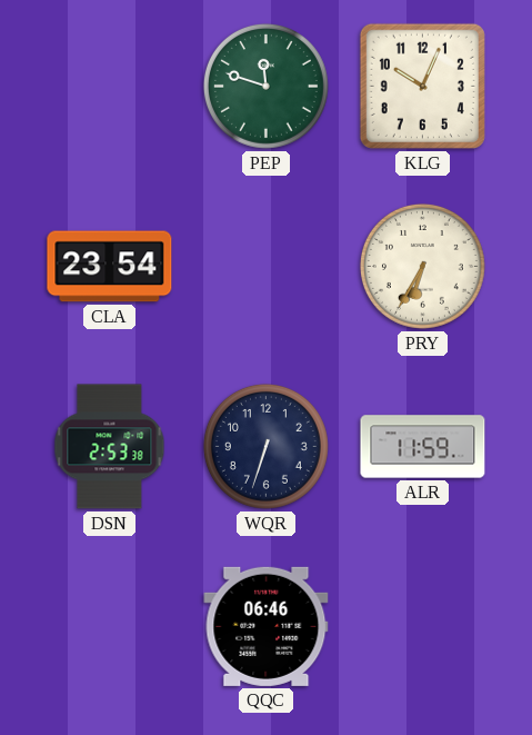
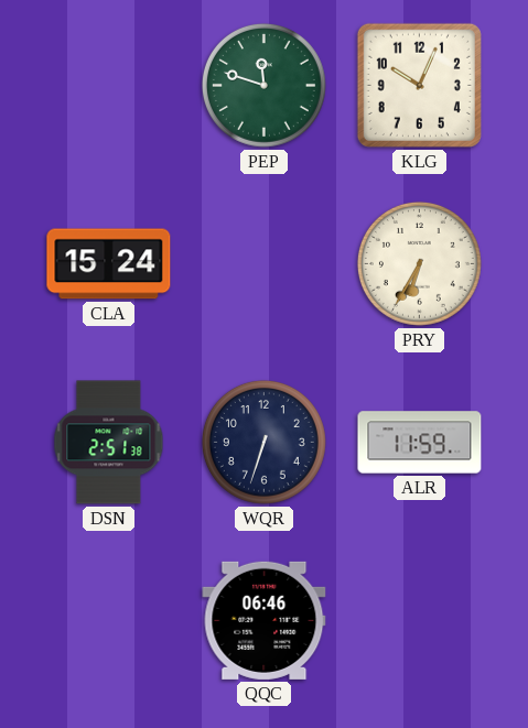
CLA: 23:54 -> 15:24
DSN: 2:53 -> 2:51
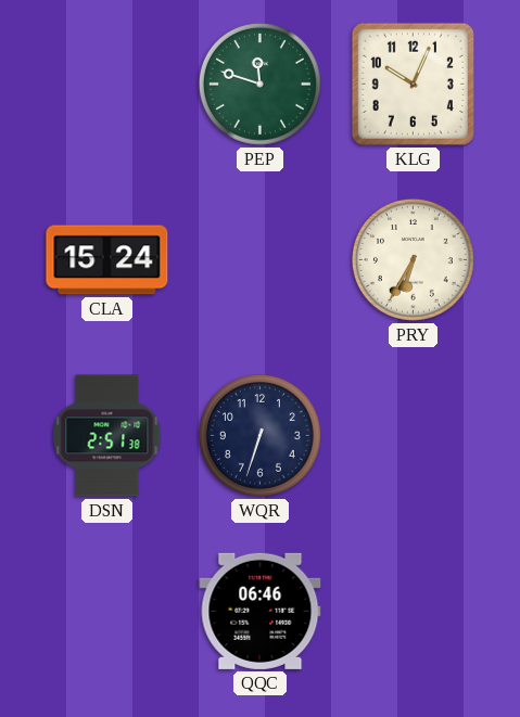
ALR: 11:59 -> none
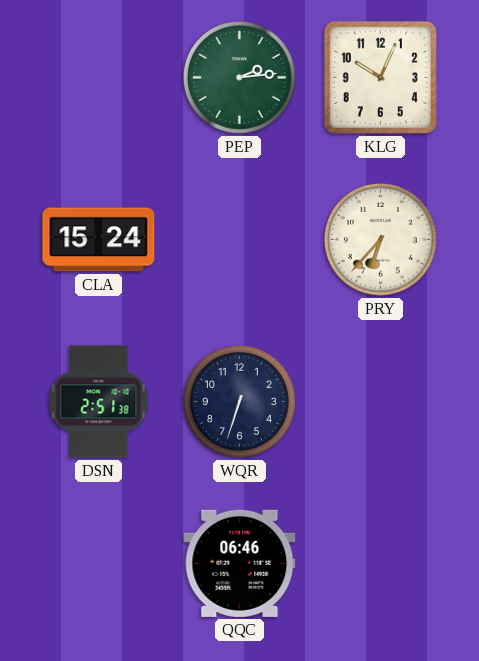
PEP: 11:48 -> 2:14
PRY: 6:35 -> 6:37
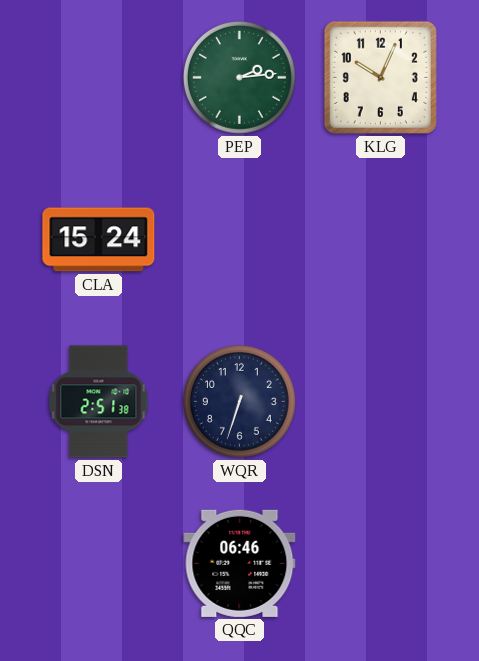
PRY: 6:37 -> none
